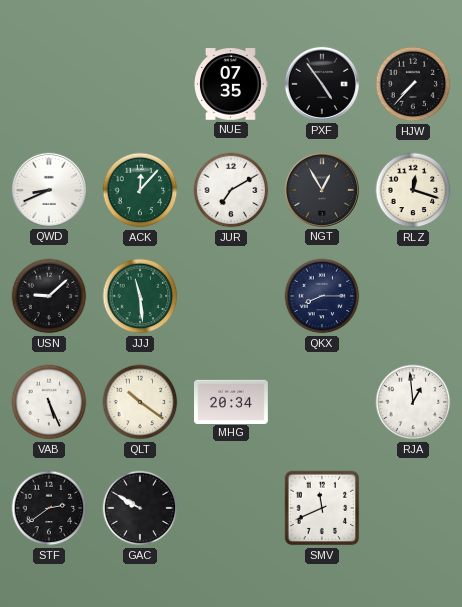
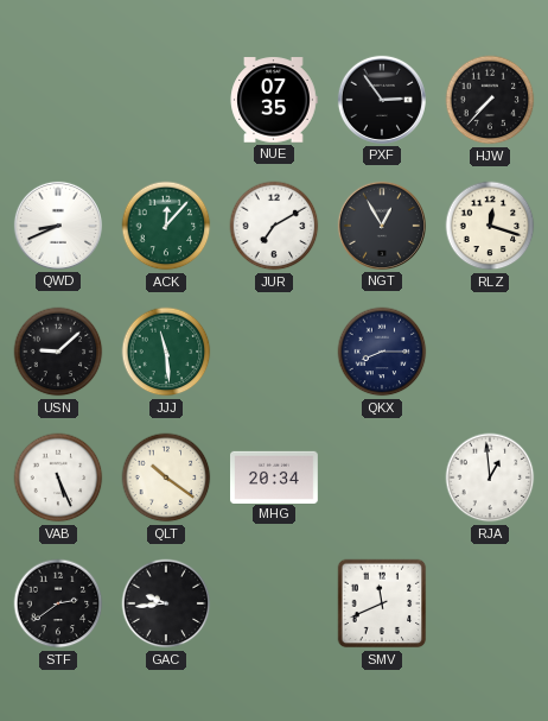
PXF: 4:54 -> 2:54
GAC: 9:50 -> 9:44
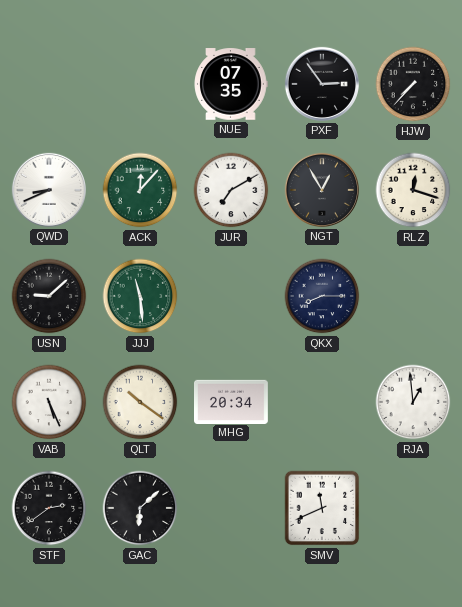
GAC: 9:44 -> 6:08
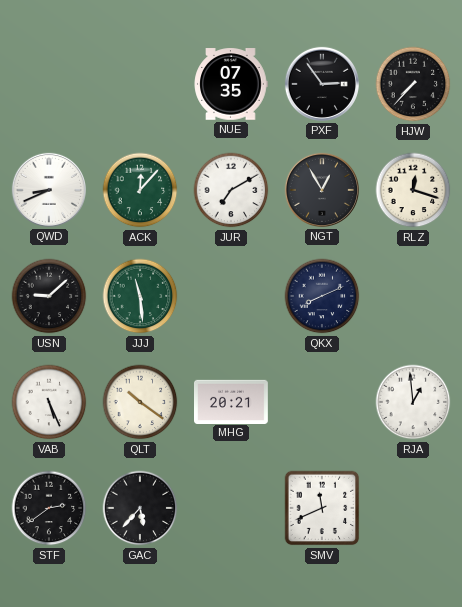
QKX: 8:15 -> 8:11
MHG: 20:34 -> 20:21
GAC: 6:08 -> 5:37
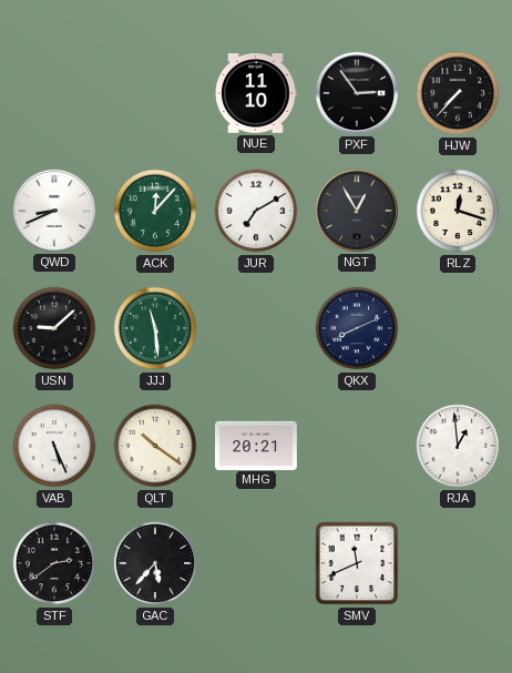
NUE: 07:35 -> 11:10
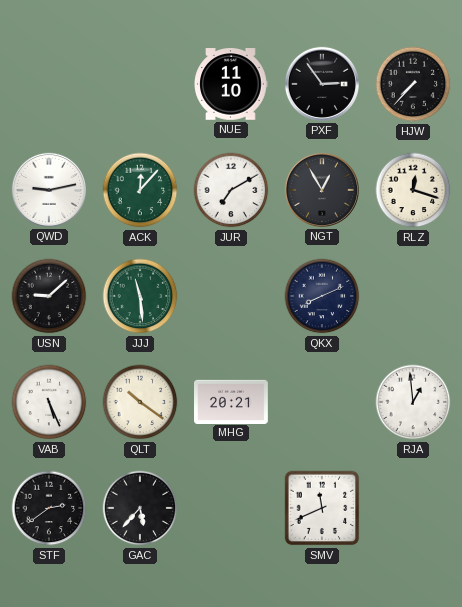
QWD: 8:41 -> 9:13
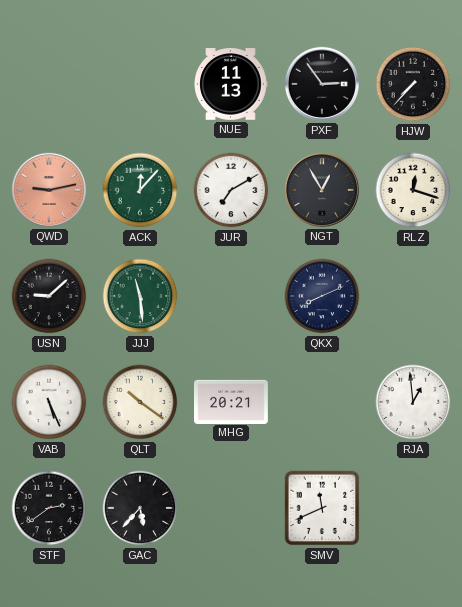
NUE: 11:10 -> 11:13
QWD dial: white -> salmon
